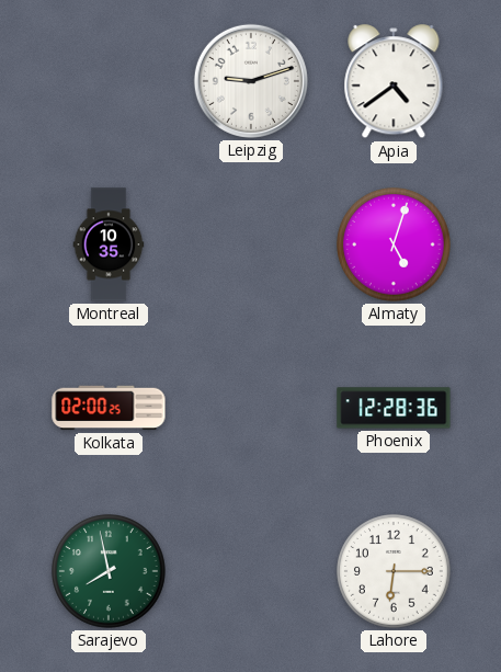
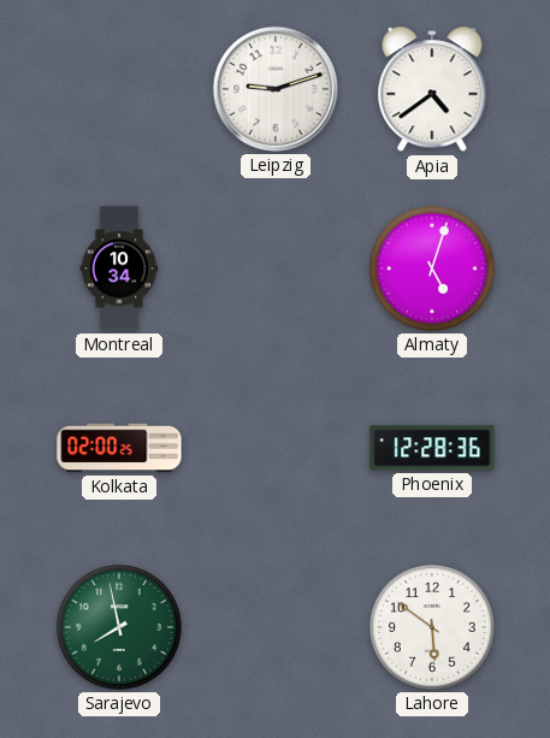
Montreal: 10:35 -> 10:34
Lahore: 6:15 -> 5:51
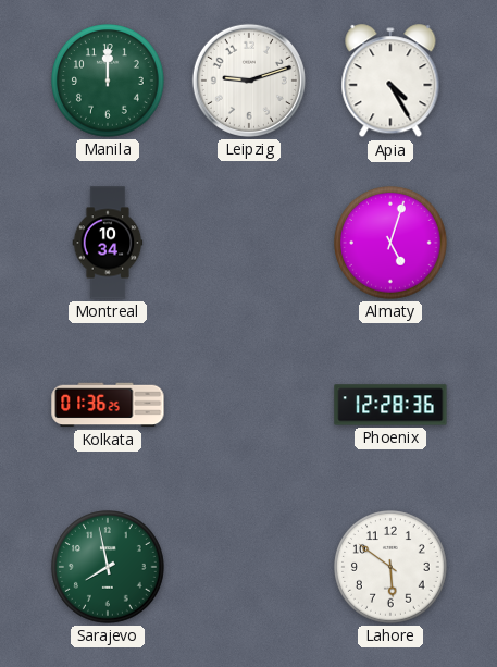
Manila: none -> 12:00
Apia: 4:39 -> 4:25
Kolkata: 02:00 -> 01:36
